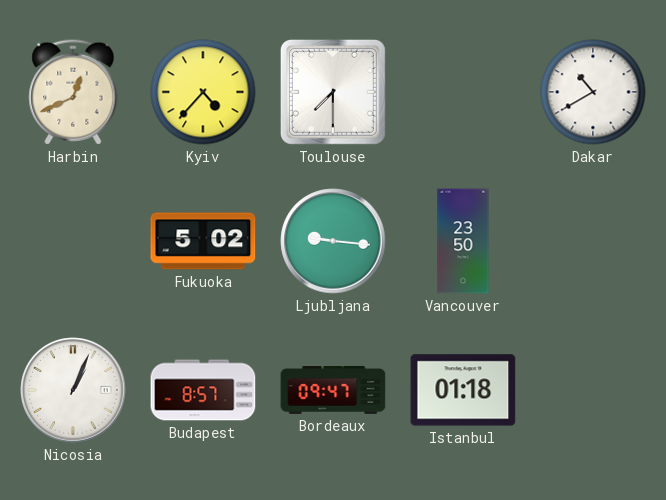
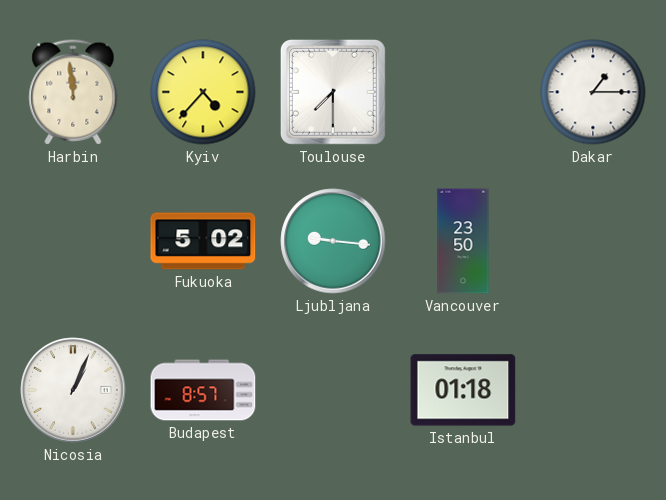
Harbin: 12:41 -> 11:59
Dakar: 10:40 -> 1:15
Bordeaux: 09:47 -> none
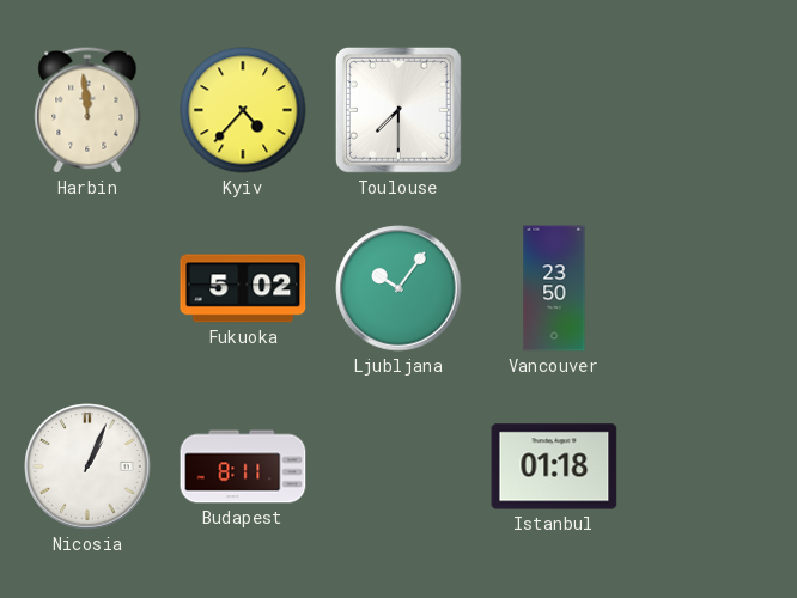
Dakar: 1:15 -> none
Ljubljana: 9:16 -> 10:06
Budapest: 8:57 -> 8:11
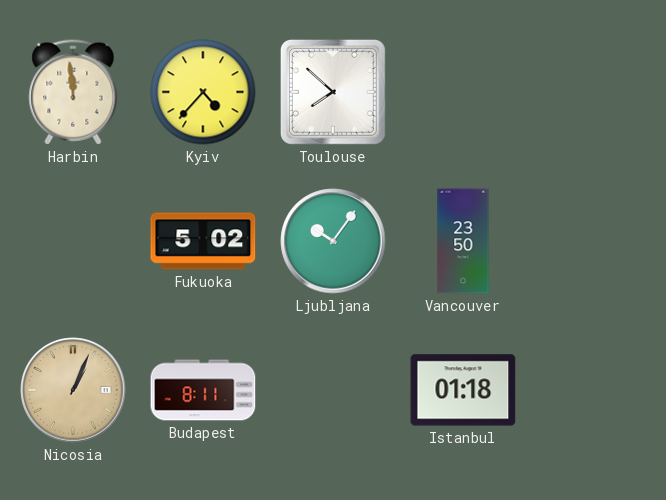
Toulouse: 7:30 -> 7:52
Nicosia dial: white -> champagne
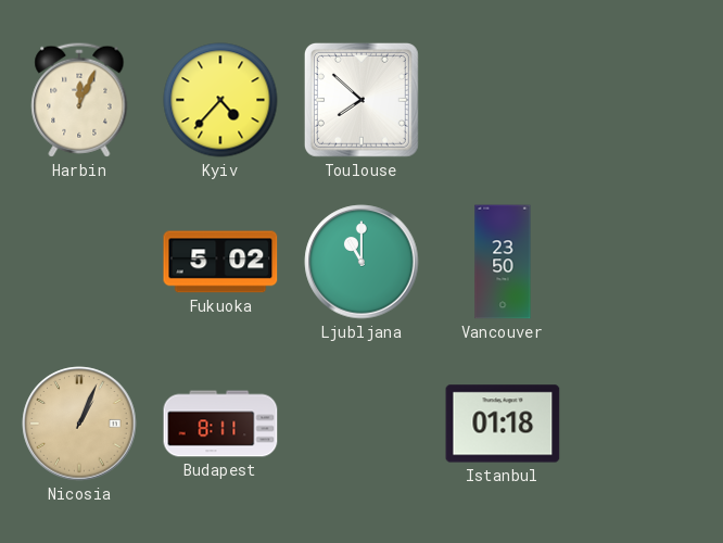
Harbin: 11:59 -> 12:04
Ljubljana: 10:06 -> 11:00
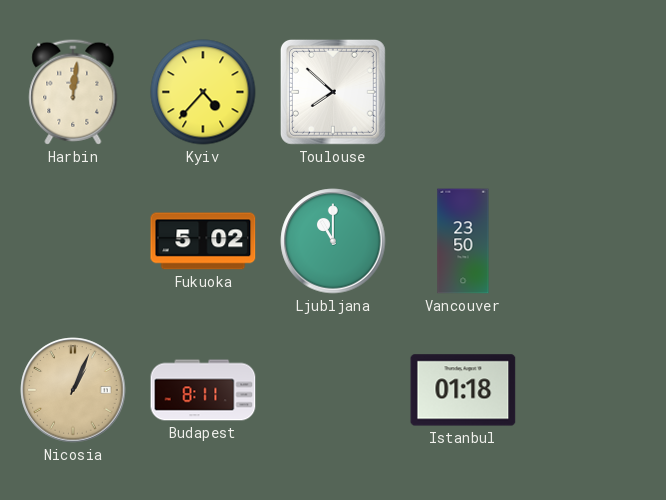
Harbin: 12:04 -> 12:01
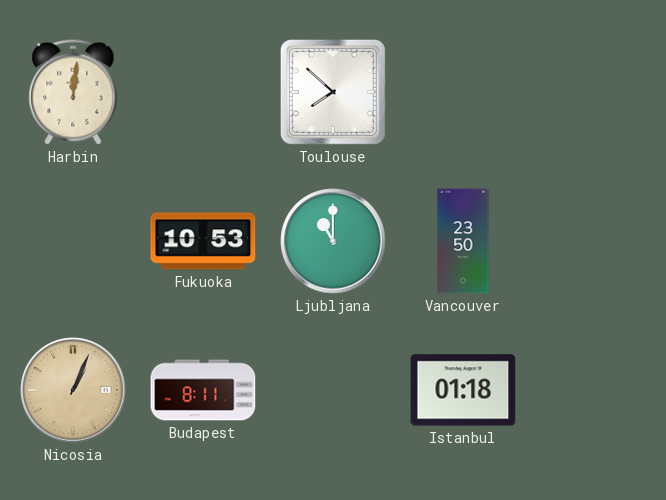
Kyiv: 4:37 -> none
Fukuoka: 5:02 -> 10:53
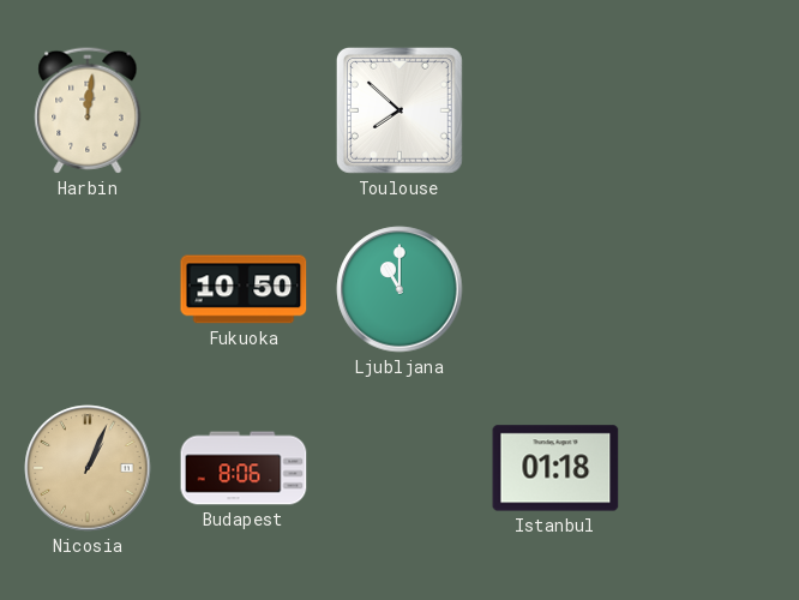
Fukuoka: 10:53 -> 10:50
Vancouver: 23:50 -> none
Budapest: 8:11 -> 8:06
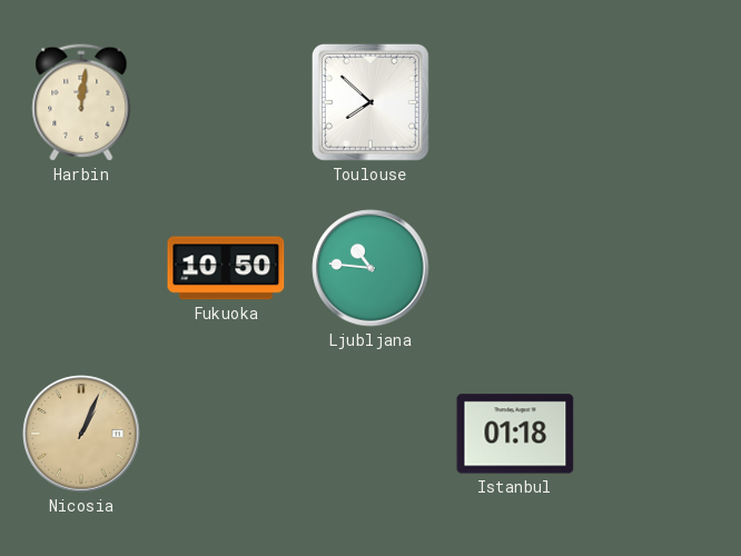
Ljubljana: 11:00 -> 10:46
Budapest: 8:06 -> none
